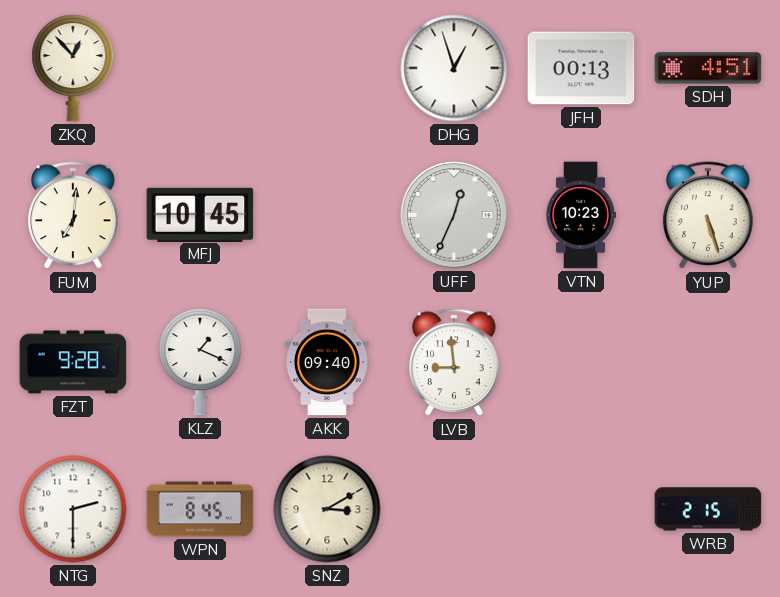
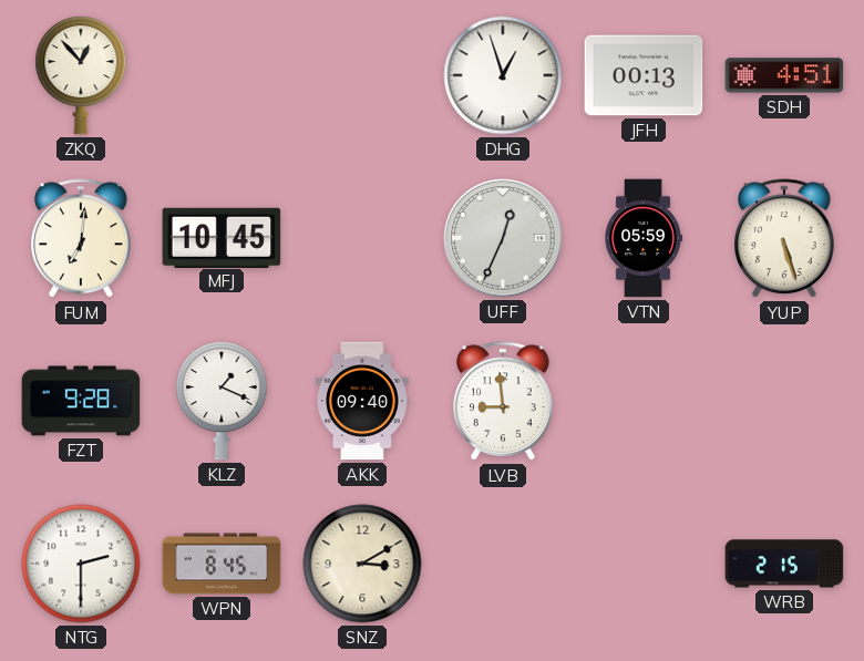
VTN: 10:23 -> 05:59
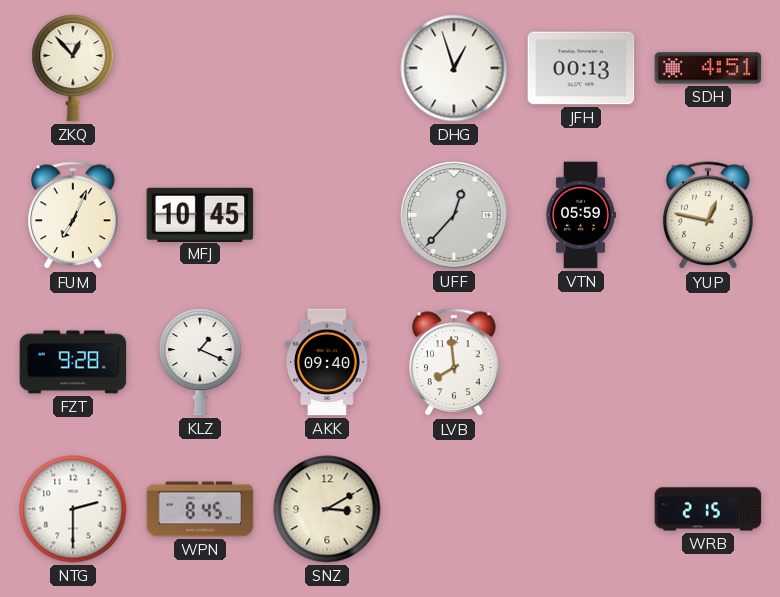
FUM: 7:01 -> 7:04
UFF: 12:34 -> 12:37
YUP: 5:27 -> 12:47
LVB: 8:59 -> 7:59
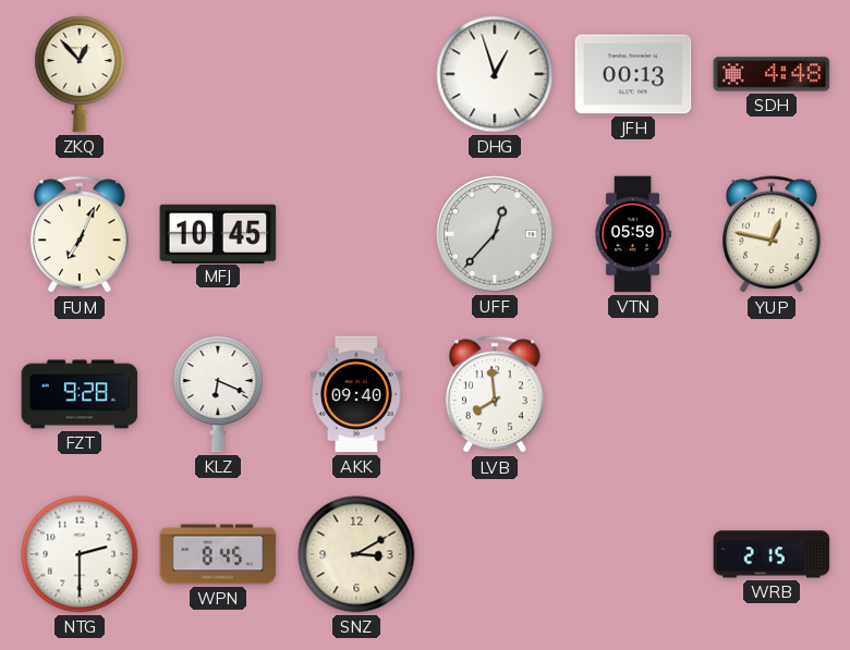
SDH: 4:51 -> 4:48
KLZ: 1:19 -> 6:19
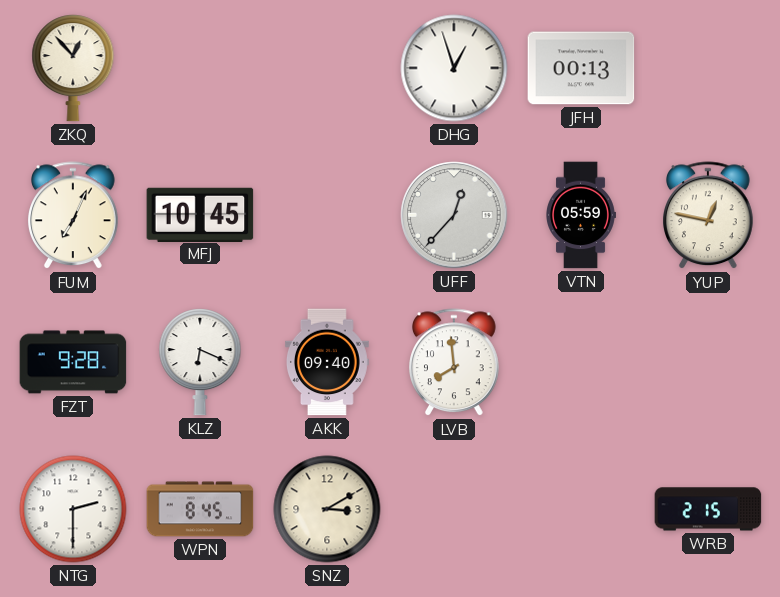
SDH: 4:48 -> none
